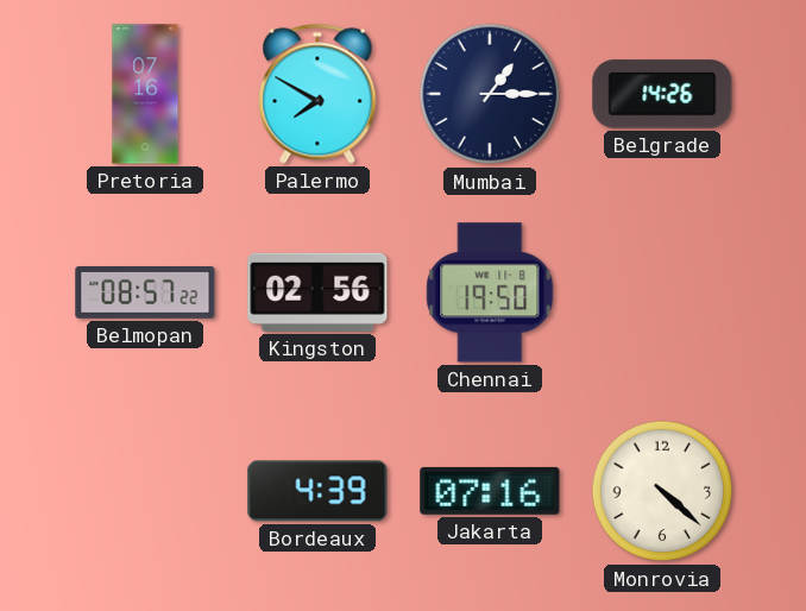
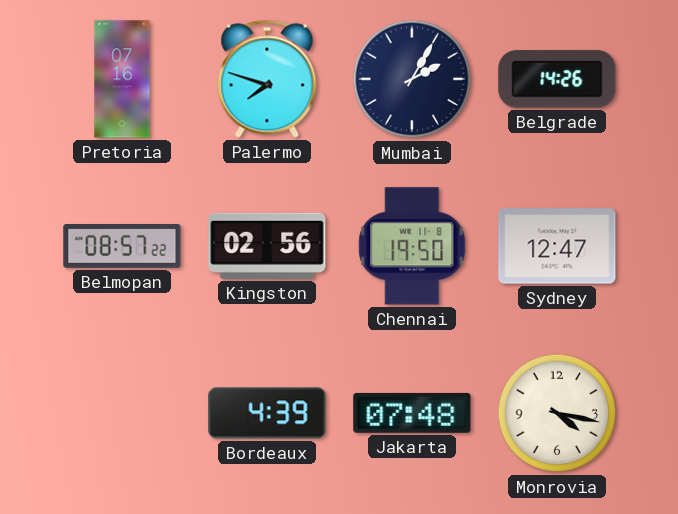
Palermo: 7:50 -> 7:48
Mumbai: 1:15 -> 2:05
Sydney: none -> 12:47
Jakarta: 07:16 -> 07:48
Monrovia: 4:22 -> 4:17
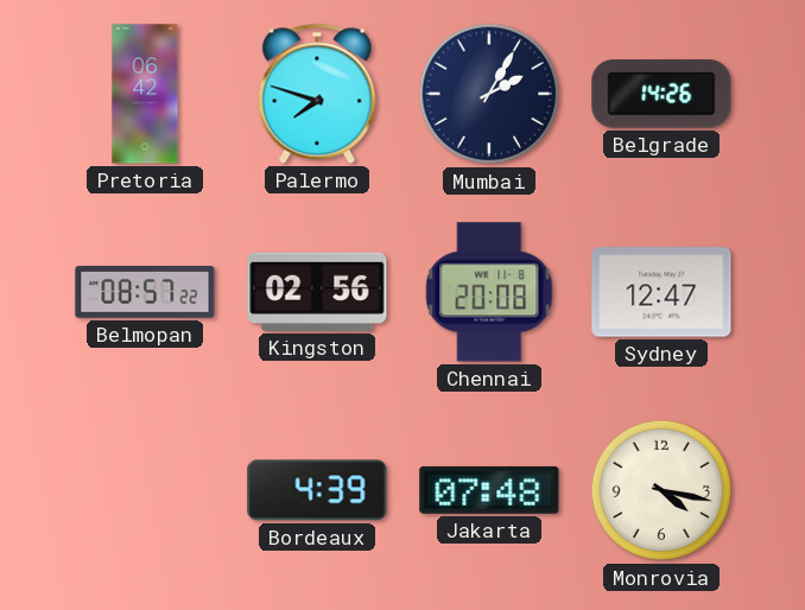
Pretoria: 07:16 -> 06:42
Chennai: 19:50 -> 20:08
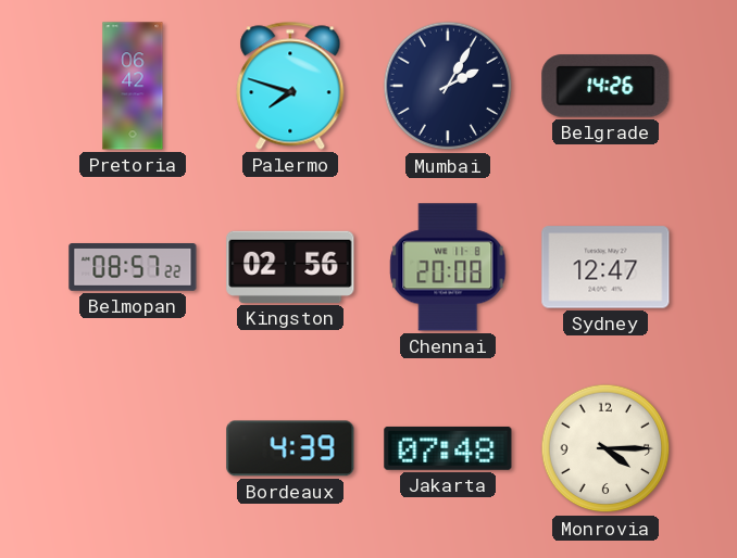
Monrovia: 4:17 -> 4:15
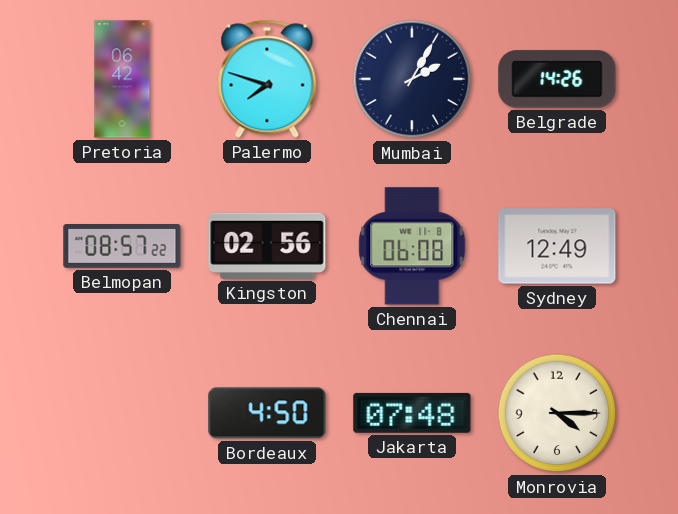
Chennai: 20:08 -> 06:08
Sydney: 12:47 -> 12:49
Bordeaux: 4:39 -> 4:50
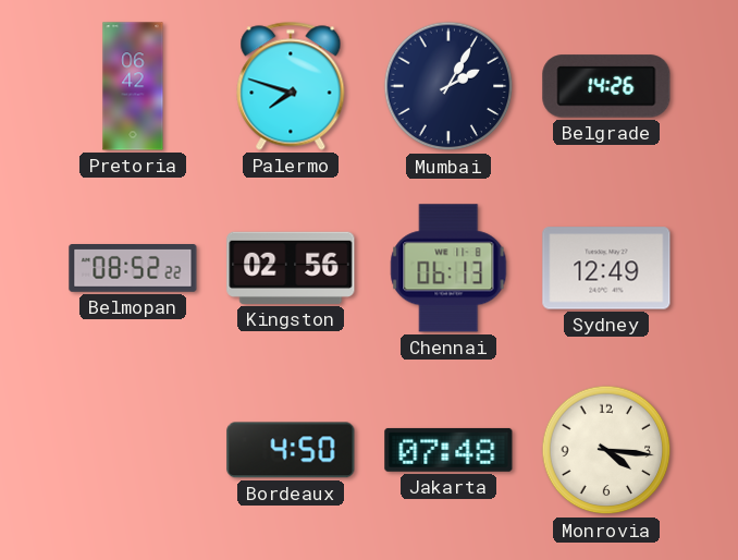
Belmopan: 08:57 -> 08:52
Chennai: 06:08 -> 06:13
Monrovia: 4:15 -> 4:16
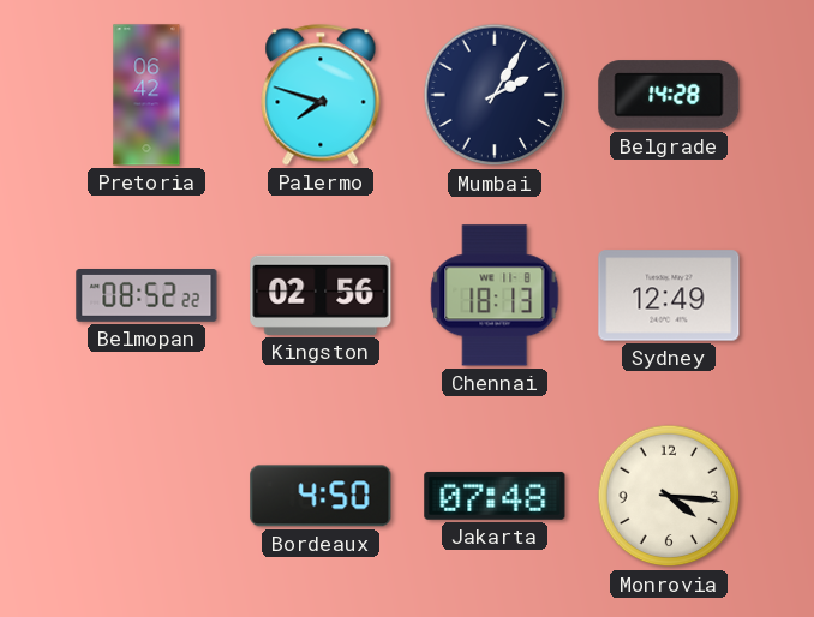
Belgrade: 14:26 -> 14:28
Chennai: 06:13 -> 18:13
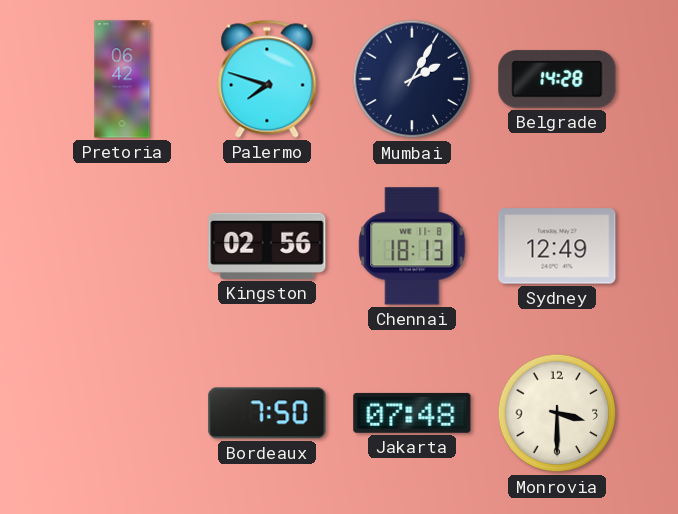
Belmopan: 08:52 -> none
Bordeaux: 4:50 -> 7:50
Monrovia: 4:16 -> 3:30
